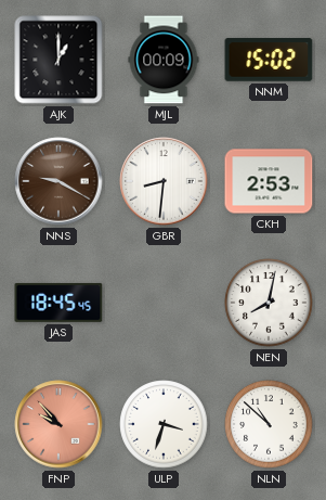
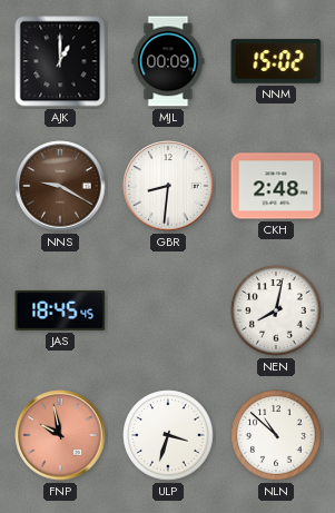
CKH: 2:53 -> 2:48
FNP: 9:53 -> 9:58
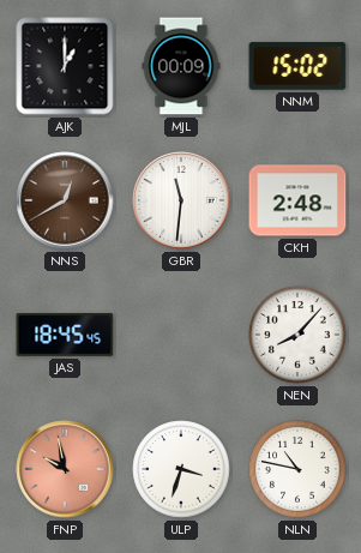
NNS: 9:20 -> 12:40
GBR: 8:31 -> 11:31
NEN: 8:02 -> 8:07
NLN: 10:52 -> 10:47
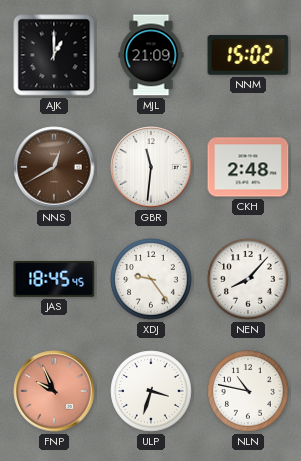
MJL: 00:09 -> 21:09
XDJ: none -> 9:24
FNP: 9:58 -> 9:56
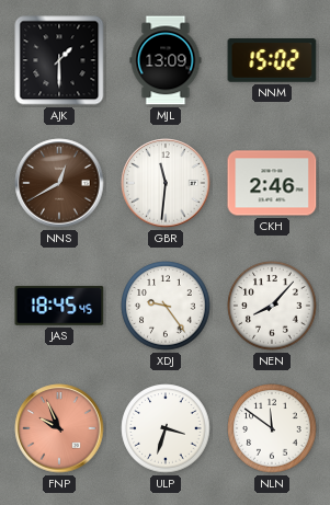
AJK: 1:00 -> 1:30
MJL: 21:09 -> 13:09
CKH: 2:48 -> 2:46
NLN: 10:47 -> 11:51
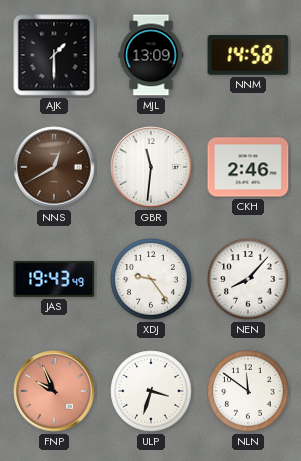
NNM: 15:02 -> 14:58
JAS: 18:45 -> 19:43
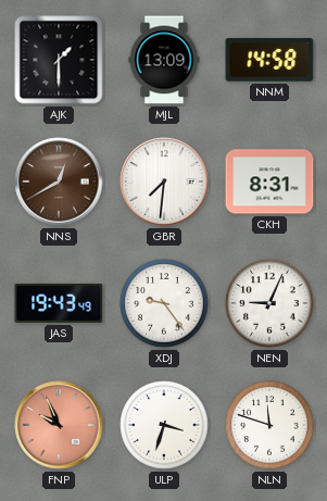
GBR: 11:31 -> 7:31
CKH: 2:46 -> 8:31
NEN: 8:07 -> 9:04
NLN: 11:51 -> 11:48
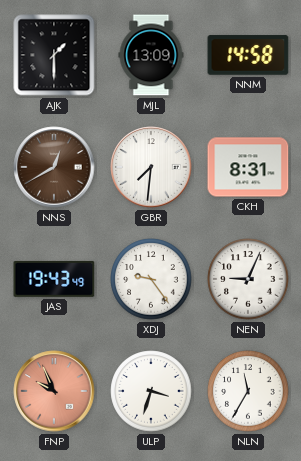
NLN: 11:48 -> 11:35
